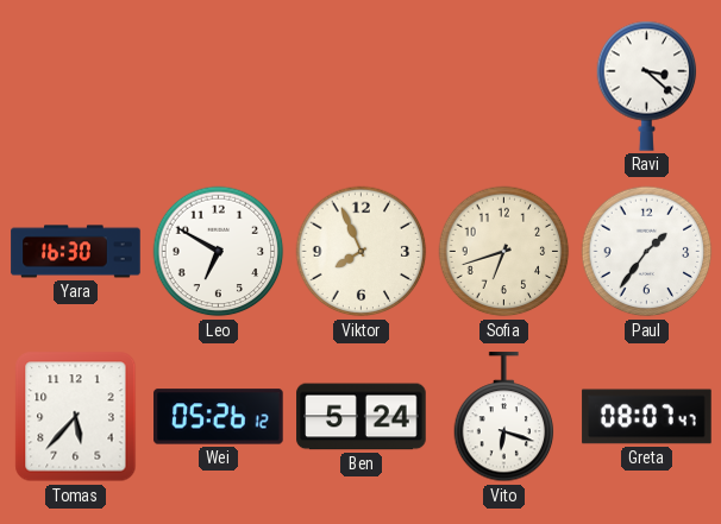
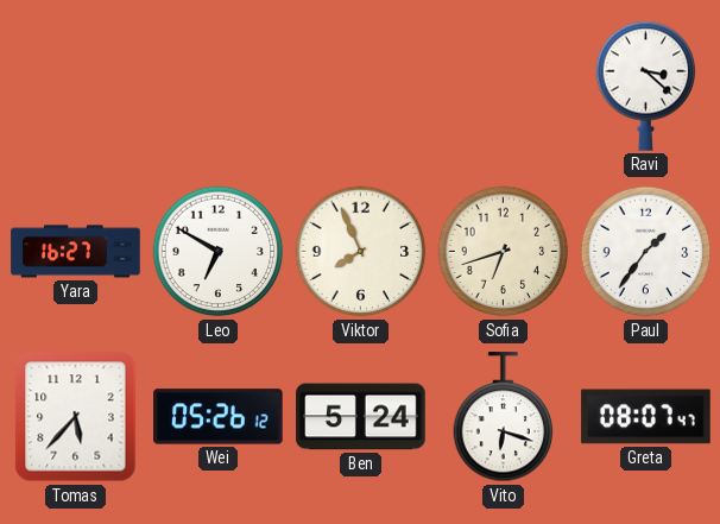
Yara: 16:30 -> 16:27
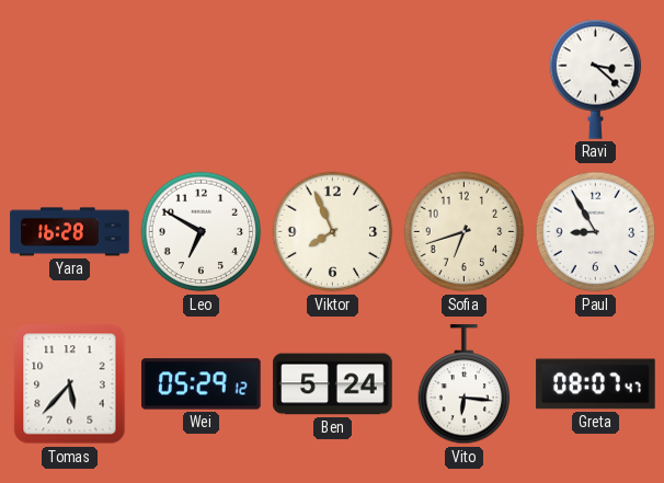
Yara: 16:27 -> 16:28
Paul: 1:36 -> 8:55
Wei: 05:26 -> 05:29
Vito: 6:18 -> 6:16
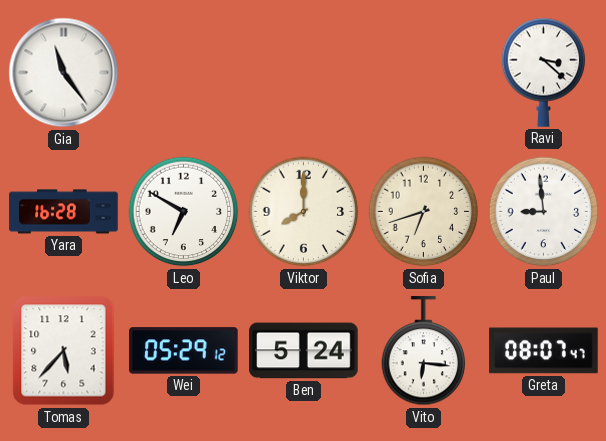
Gia: none -> 11:24
Viktor: 7:56 -> 8:00
Paul: 8:55 -> 8:59
